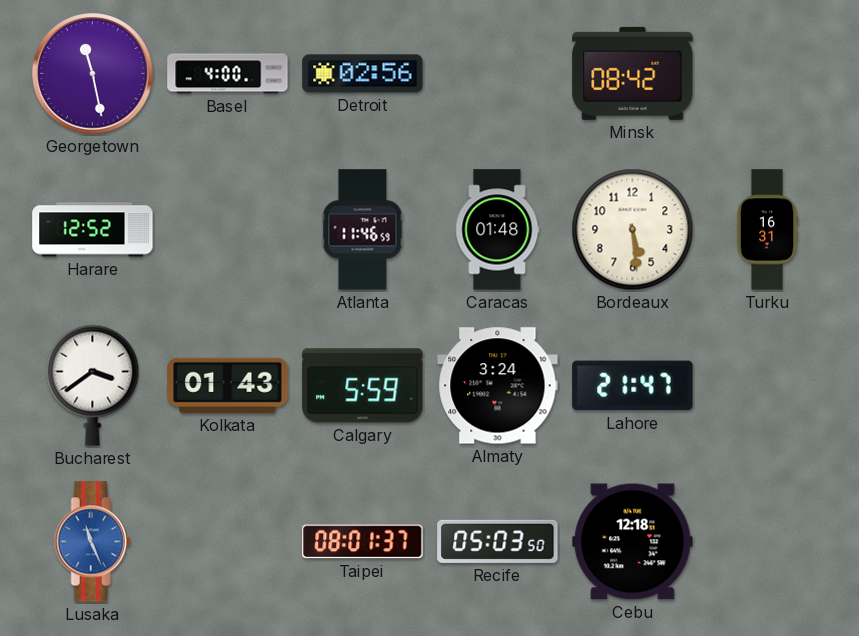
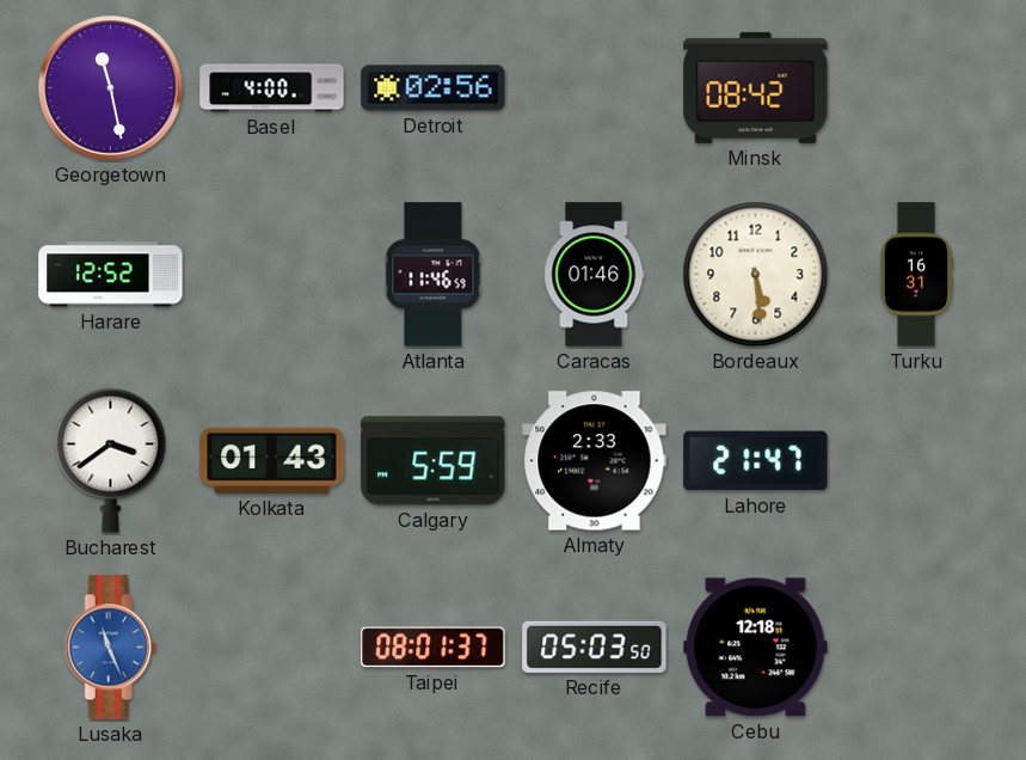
Caracas: 01:48 -> 01:46
Almaty: 3:24 -> 2:33
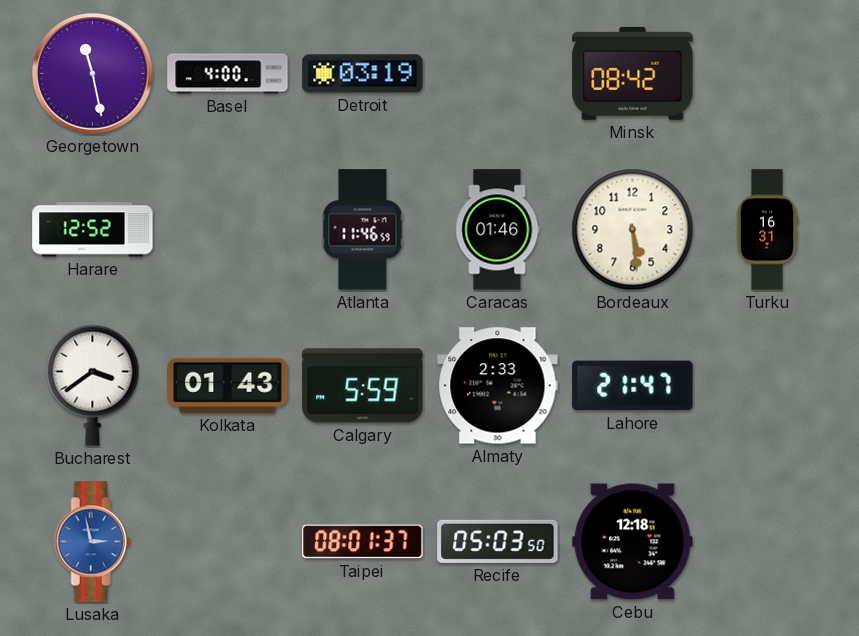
Detroit: 02:56 -> 03:19
Lusaka: 11:26 -> 2:58
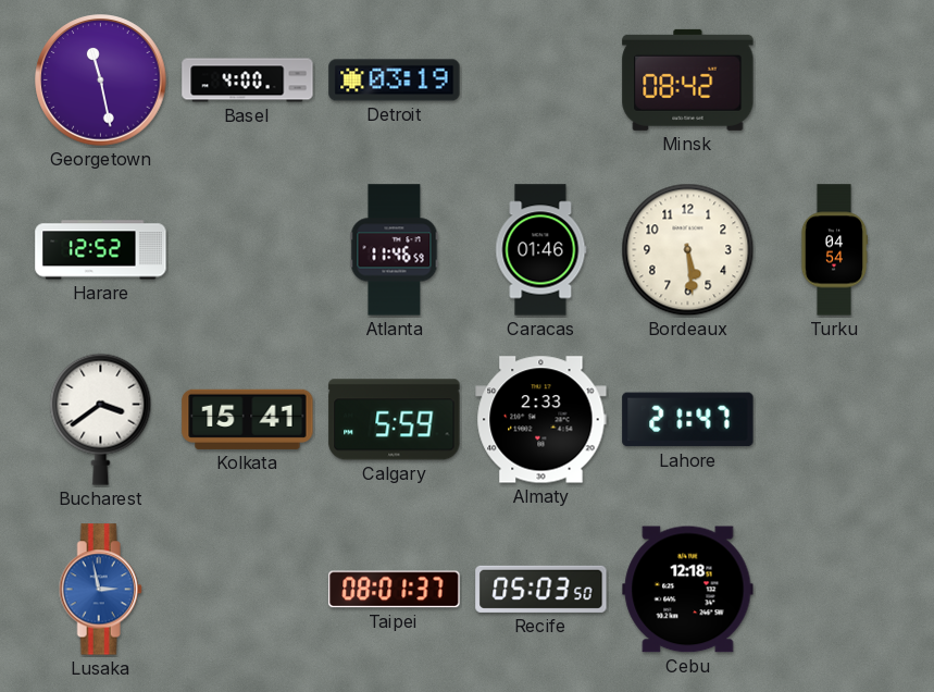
Turku: 16:31 -> 04:54
Kolkata: 01:43 -> 15:41
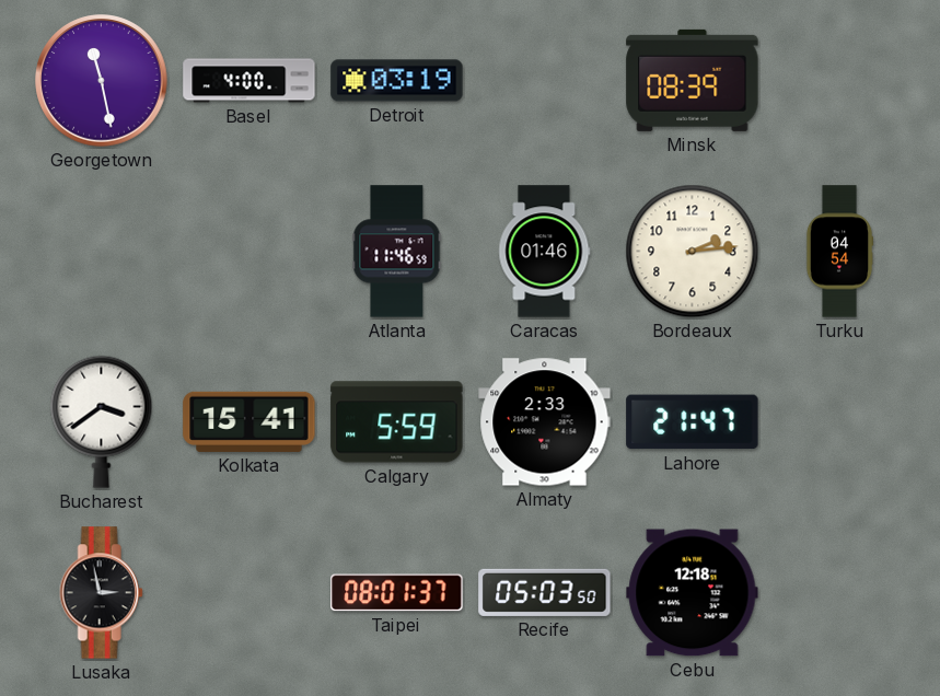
Minsk: 08:42 -> 08:39
Harare: 12:52 -> none
Bordeaux: 5:29 -> 2:14
Lusaka dial: blue -> black
